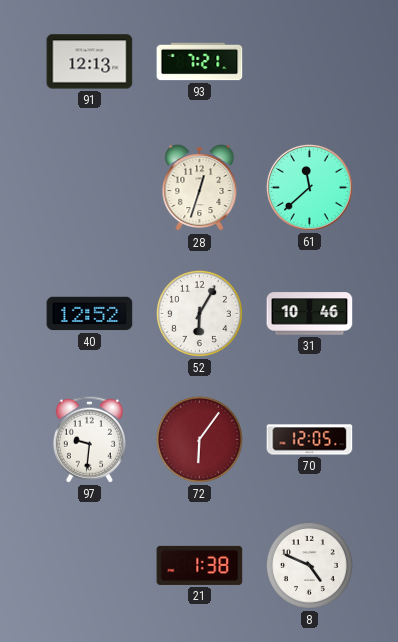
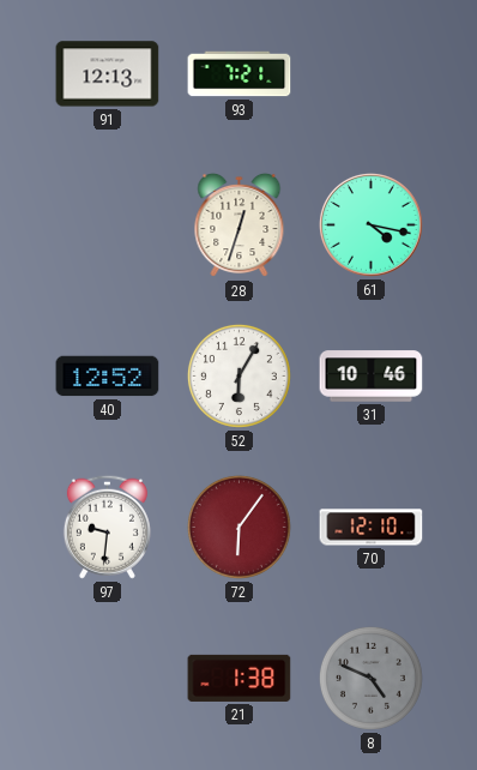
61: 11:38 -> 4:17
70: 12:05 -> 12:10
8 dial: white -> grey
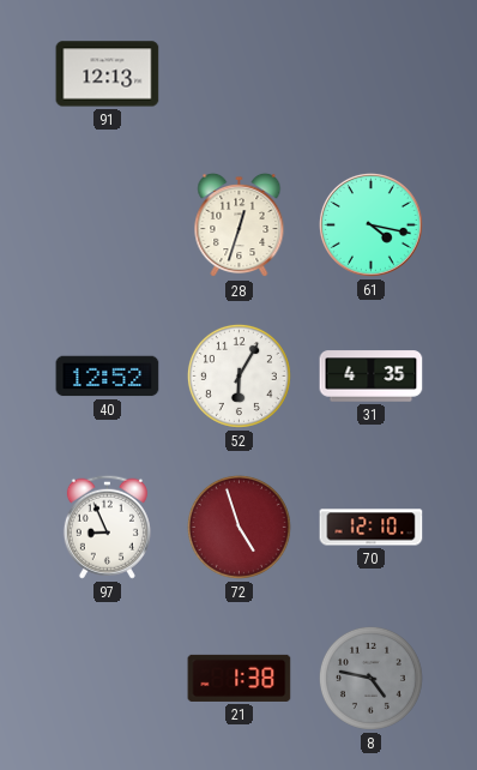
93: 7:21 -> none
31: 10:46 -> 4:35
97: 9:31 -> 8:56
72: 6:06 -> 4:57
8: 4:49 -> 4:47
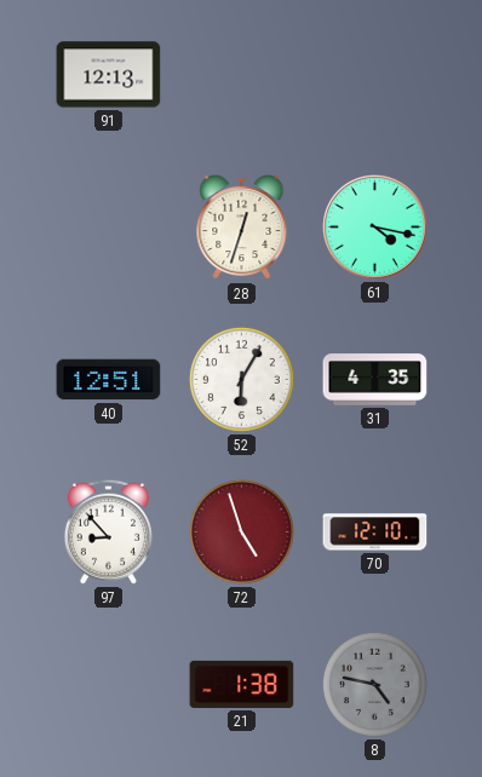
40: 12:52 -> 12:51
97: 8:56 -> 8:53
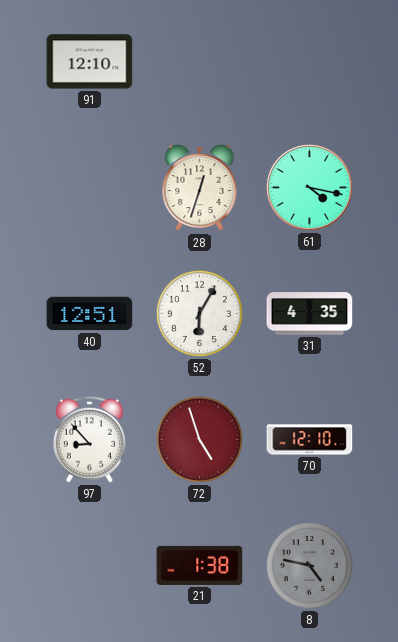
91: 12:13 -> 12:10
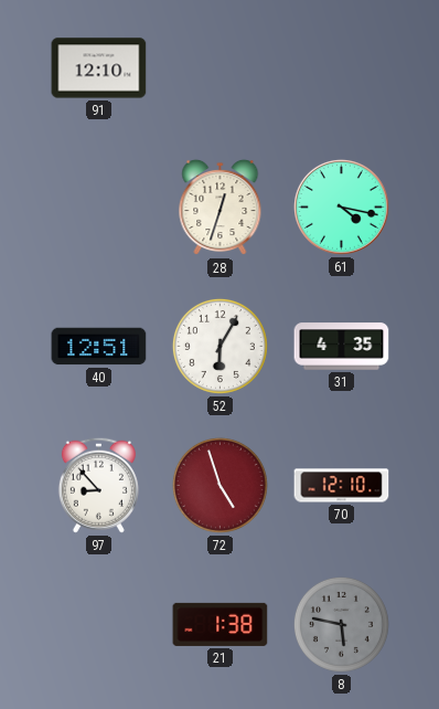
8: 4:47 -> 5:47
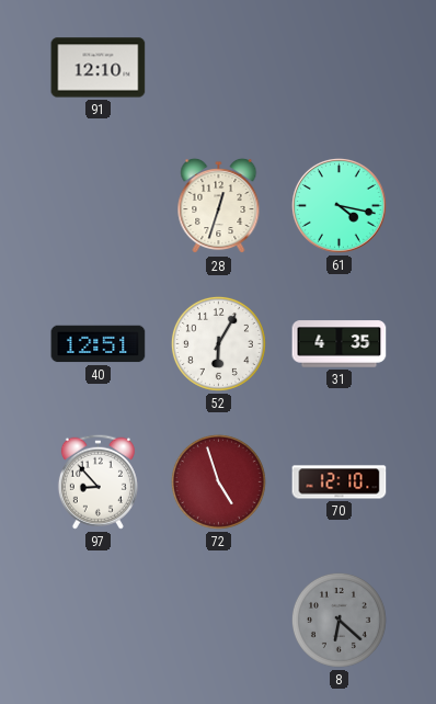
21: 1:38 -> none
8: 5:47 -> 6:22
